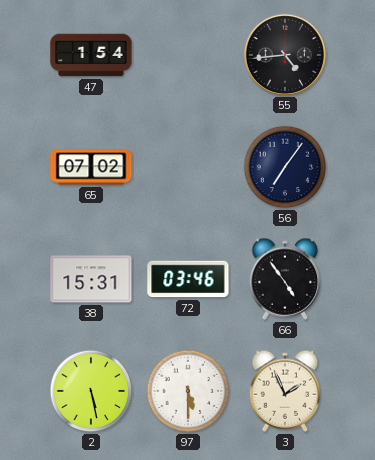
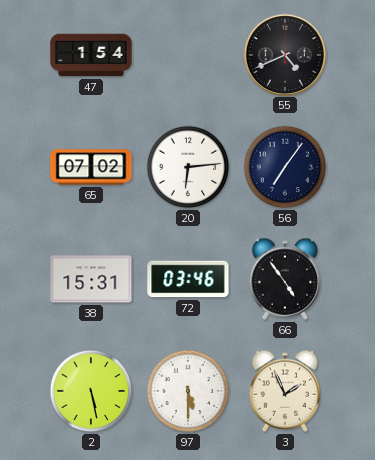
55: 4:44 -> 4:41
20: none -> 6:14
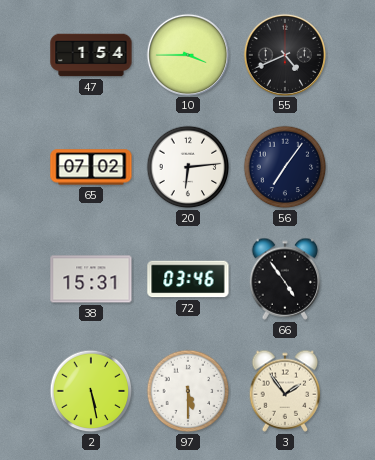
10: none -> 3:45
3: 1:56 -> 1:54
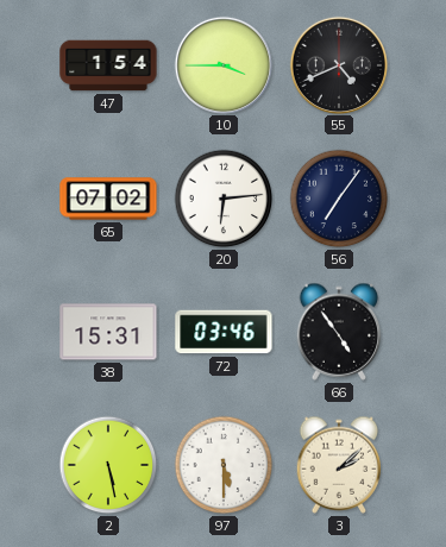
3: 1:54 -> 2:08
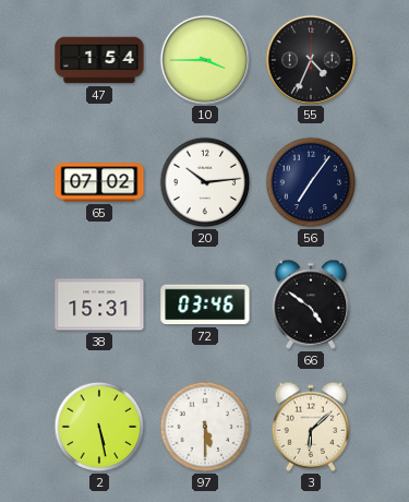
55: 4:41 -> 4:34
20: 6:14 -> 10:14
66: 4:54 -> 4:51
3: 2:08 -> 6:08
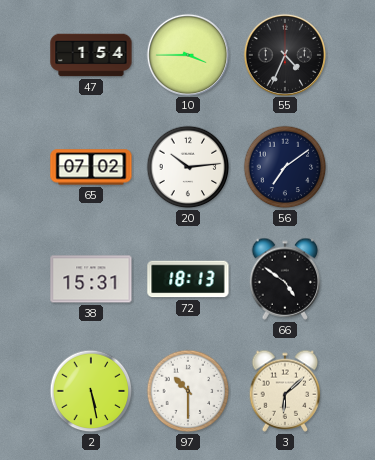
56: 7:06 -> 7:09
72: 03:46 -> 18:13
97: 5:30 -> 10:30
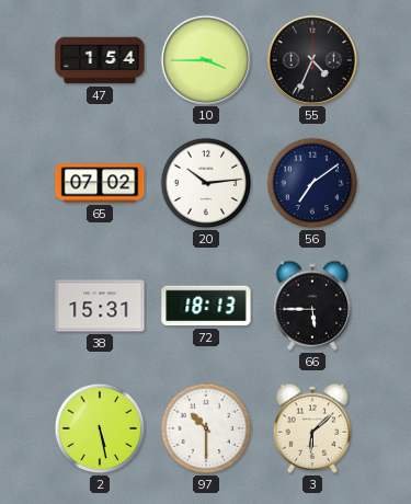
66: 4:51 -> 5:45
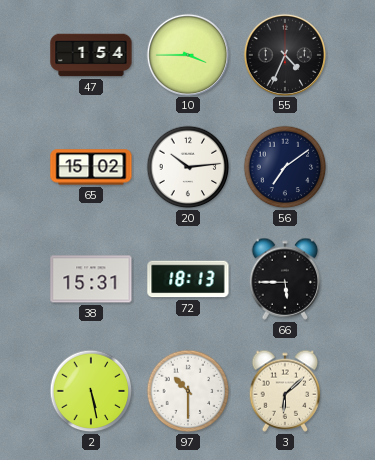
65: 07:02 -> 15:02
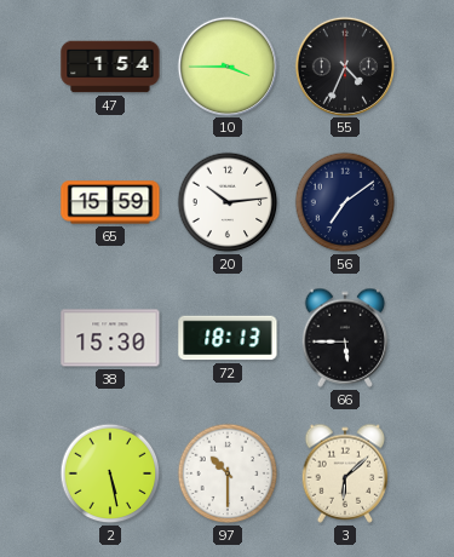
65: 15:02 -> 15:59
38: 15:31 -> 15:30
